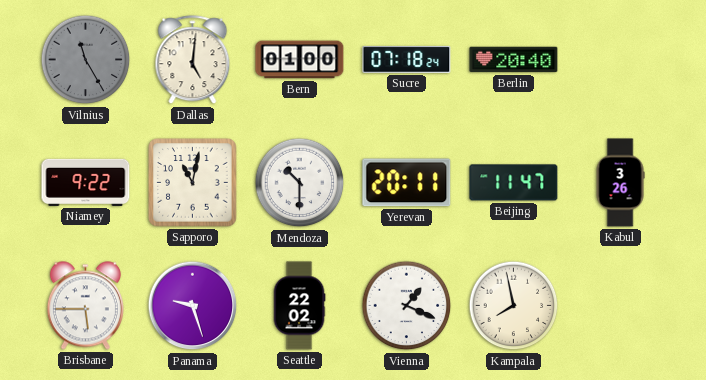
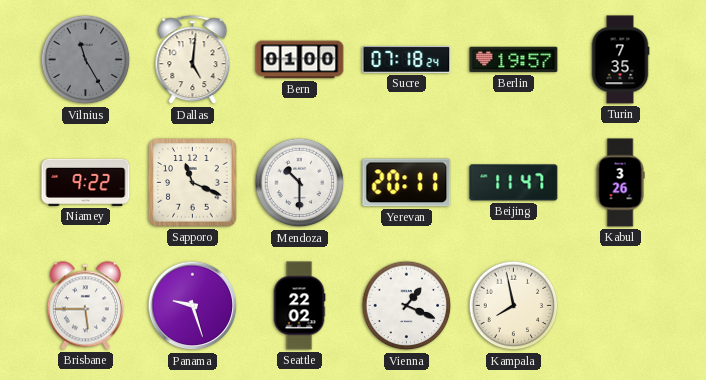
Berlin: 20:40 -> 19:57
Turin: none -> 7:35
Sapporo: 11:02 -> 11:19
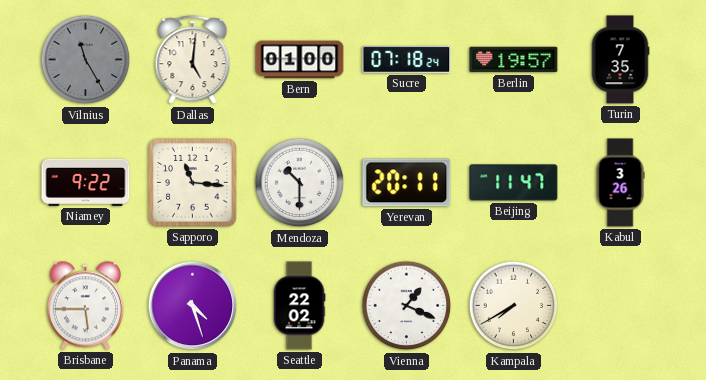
Sapporo: 11:19 -> 11:16
Panama: 9:27 -> 4:27
Kampala: 7:58 -> 7:40
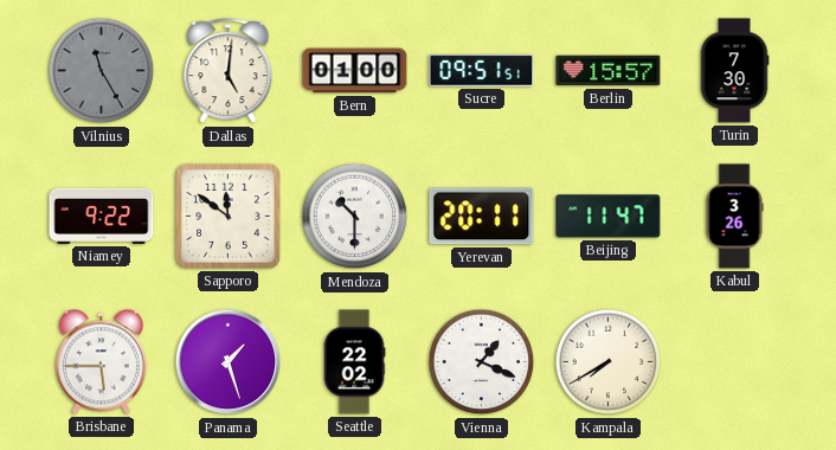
Sucre: 07:18 -> 09:51
Berlin: 19:57 -> 15:57
Turin: 7:35 -> 7:30
Sapporo: 11:16 -> 11:51
Panama: 4:27 -> 1:27
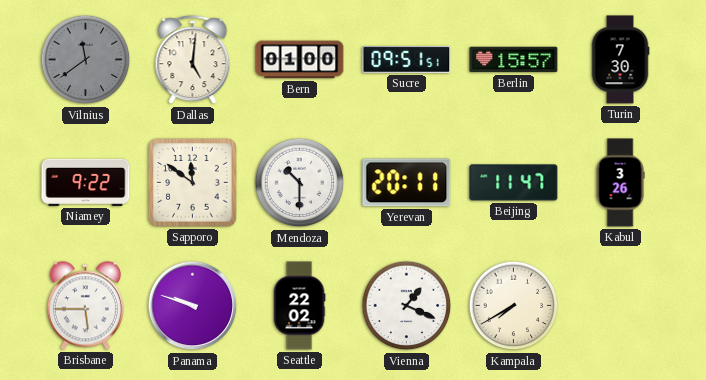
Vilnius: 11:25 -> 11:39
Panama: 1:27 -> 9:48
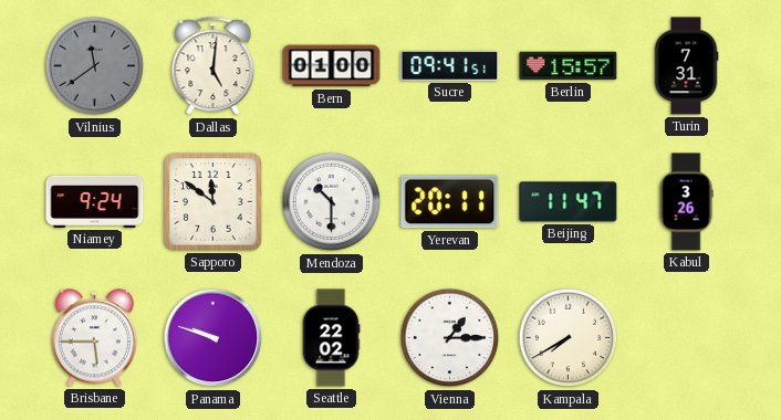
Sucre: 09:51 -> 09:41
Turin: 7:30 -> 7:31
Niamey: 9:22 -> 9:24
Vienna: 1:19 -> 1:15
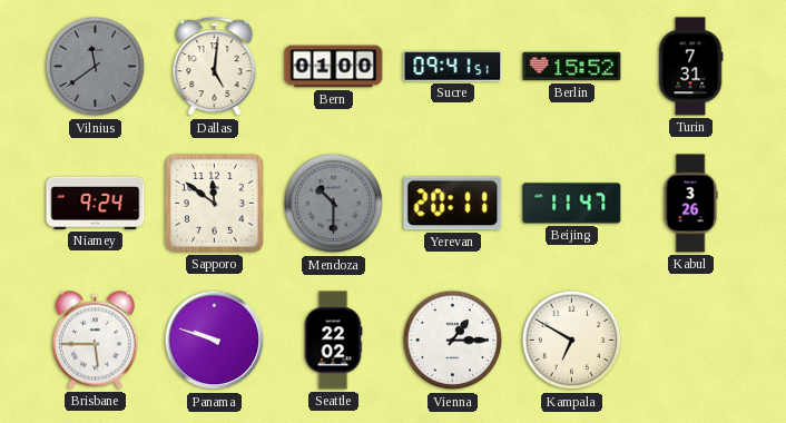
Berlin: 15:57 -> 15:52
Mendoza dial: white -> grey
Kampala: 7:40 -> 6:50
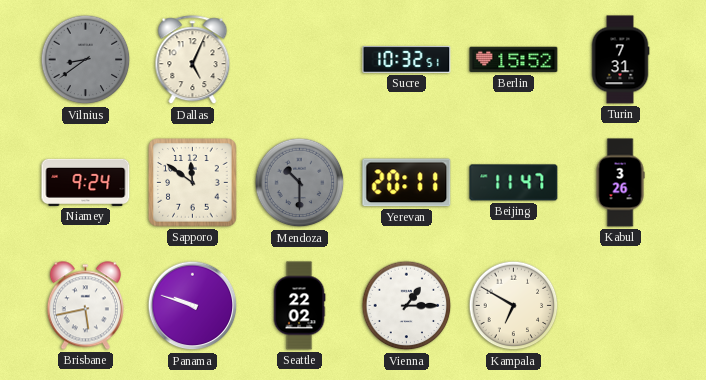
Vilnius: 11:39 -> 8:39
Dallas: 5:01 -> 5:04
Bern: 01:00 -> none
Sucre: 09:41 -> 10:32
Brisbane: 5:45 -> 5:43
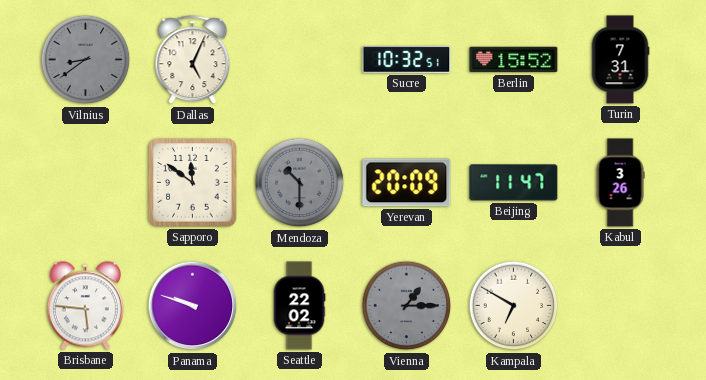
Niamey: 9:24 -> none
Yerevan: 20:11 -> 20:09
Brisbane: 5:43 -> 5:46
Vienna dial: white -> grey
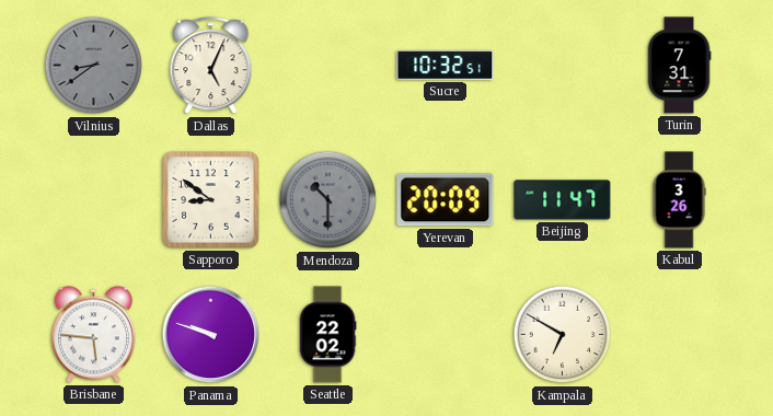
Berlin: 15:52 -> none
Sapporo: 11:51 -> 8:51
Vienna: 1:15 -> none
